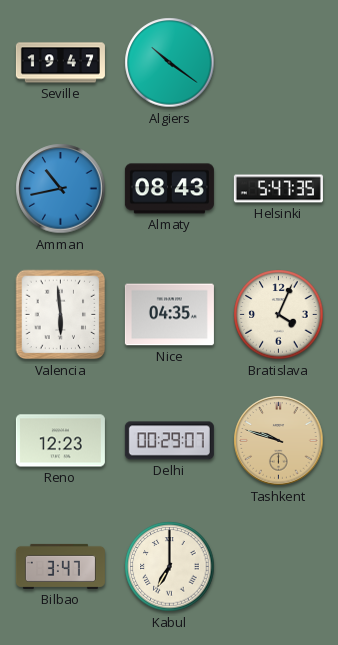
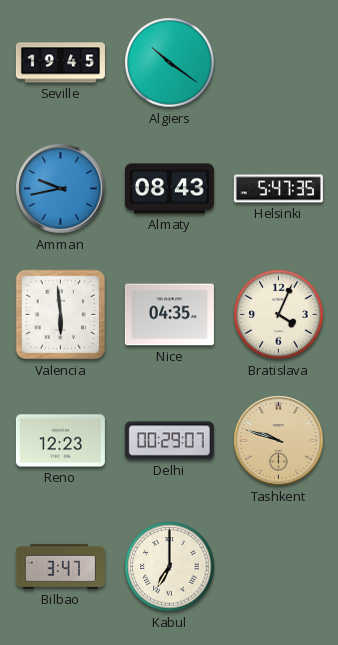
Seville: 19:47 -> 19:45
Amman: 10:43 -> 9:43
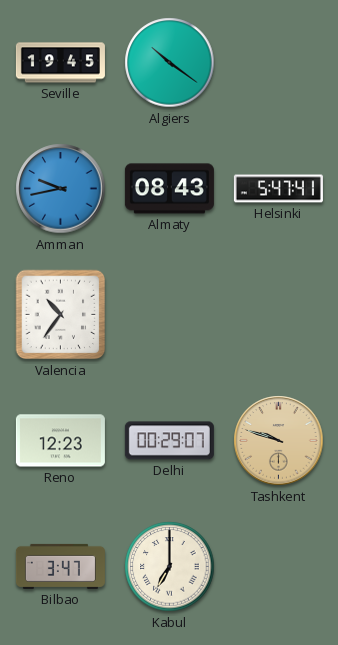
Helsinki: 5:47:35 -> 5:47:41
Valencia: 5:59 -> 10:36
Nice: 04:35 -> none
Bratislava: 4:04 -> none
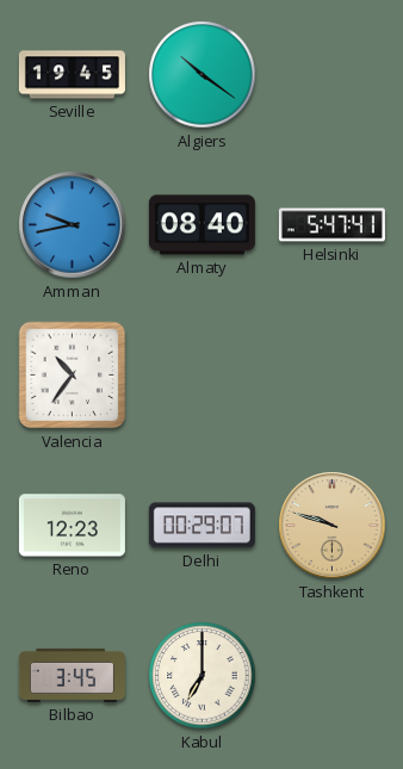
Almaty: 08:43 -> 08:40
Bilbao: 3:47 -> 3:45
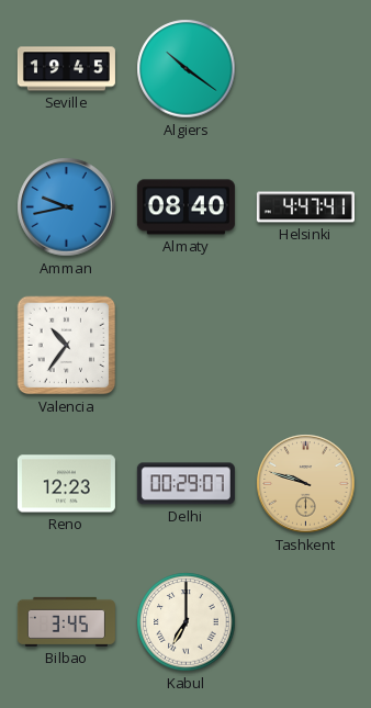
Helsinki: 5:47 -> 4:47
